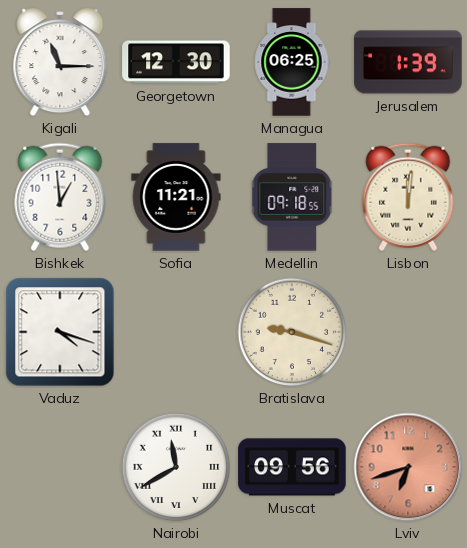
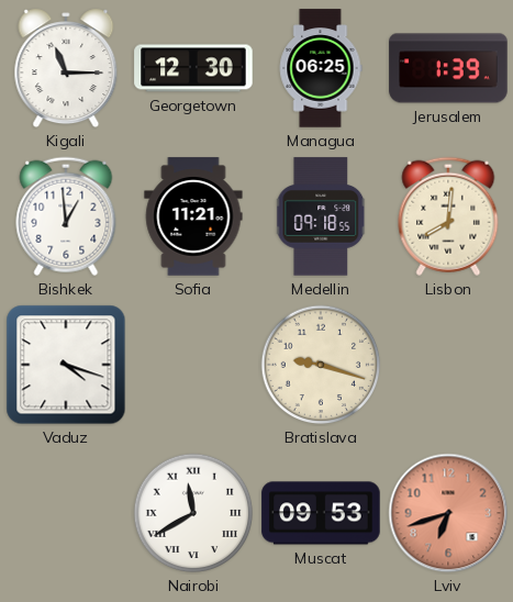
Lisbon: 12:01 -> 8:01
Muscat: 09:56 -> 09:53
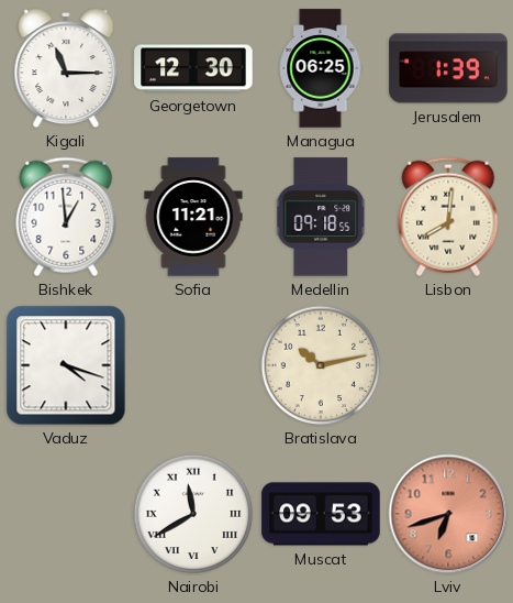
Bratislava: 9:18 -> 10:13
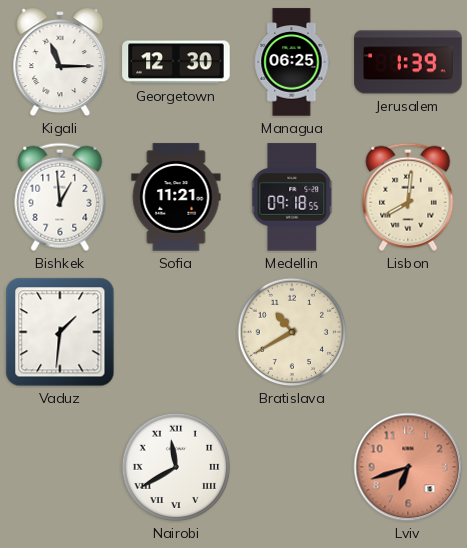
Vaduz: 4:18 -> 1:31
Bratislava: 10:13 -> 10:40
Muscat: 09:53 -> none
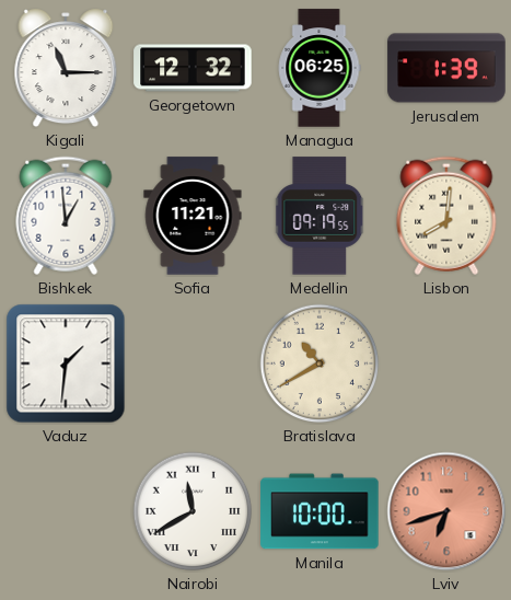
Georgetown: 12:30 -> 12:32
Medellin: 09:18 -> 09:19
Manila: none -> 10:00
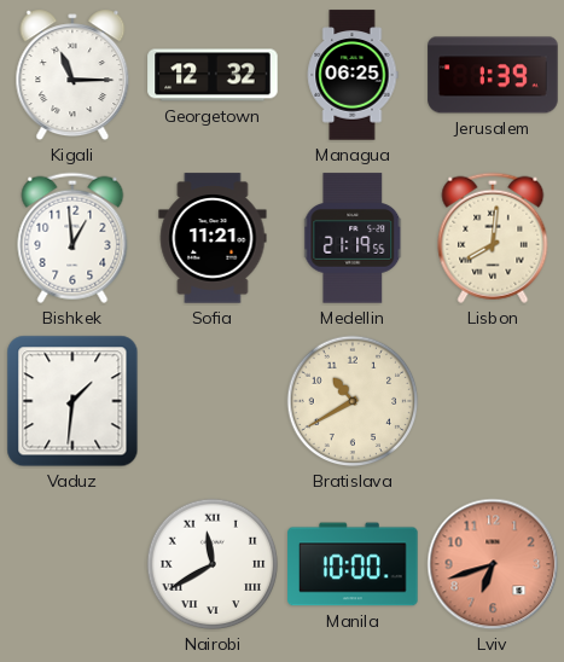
Medellin: 09:19 -> 21:19
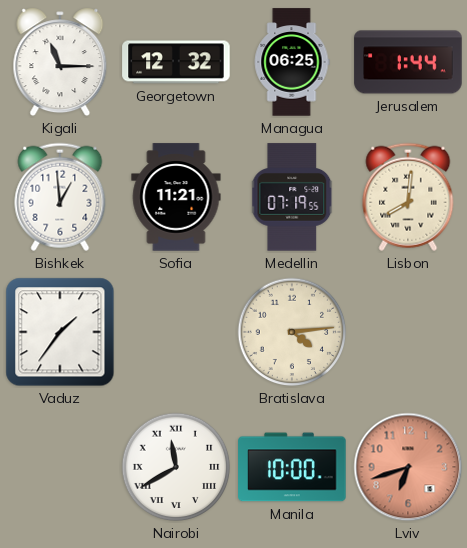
Jerusalem: 1:39 -> 1:44
Medellin: 21:19 -> 07:19
Vaduz: 1:31 -> 1:36
Bratislava: 10:40 -> 4:14
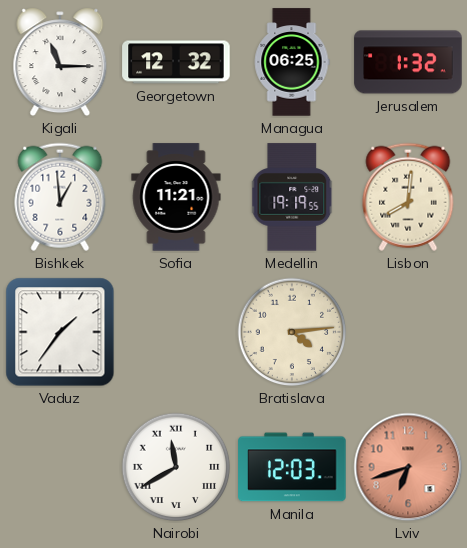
Jerusalem: 1:44 -> 1:32
Medellin: 07:19 -> 19:19
Manila: 10:00 -> 12:03
